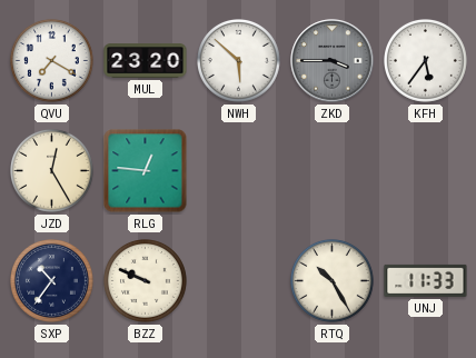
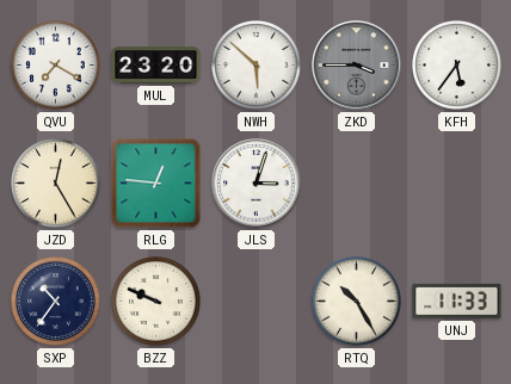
JLS: none -> 3:03
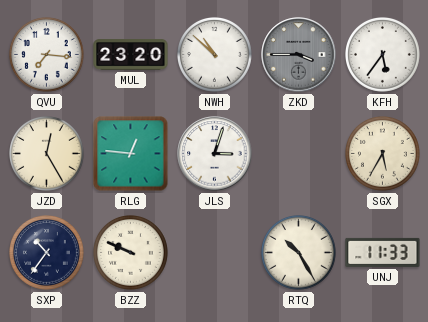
QVU: 7:20 -> 7:16
NWH: 5:52 -> 10:52
SGX: none -> 5:35
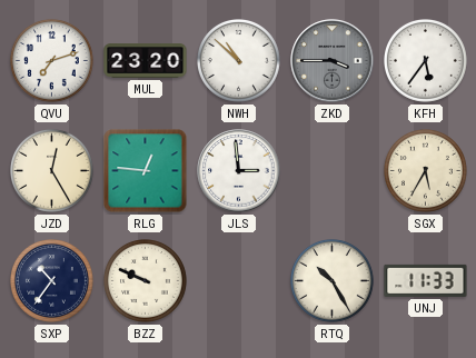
QVU: 7:16 -> 7:12
JLS: 3:03 -> 2:59
